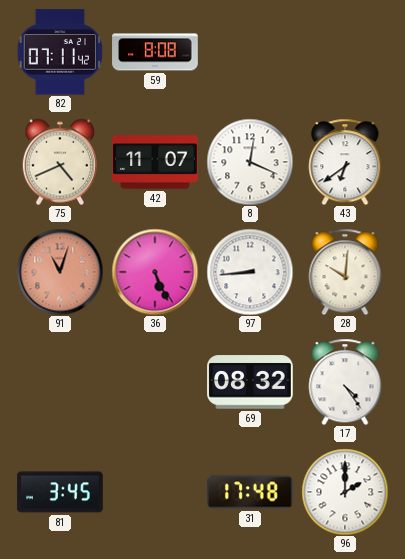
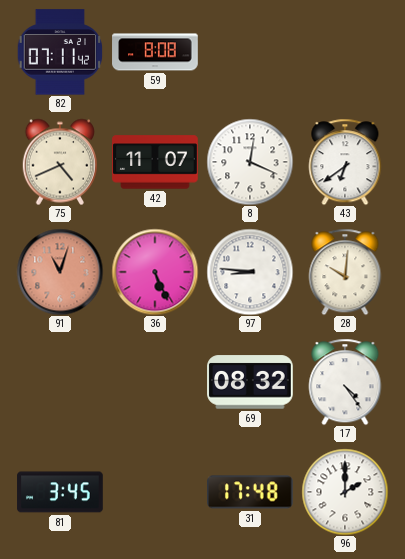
97: 8:44 -> 8:46
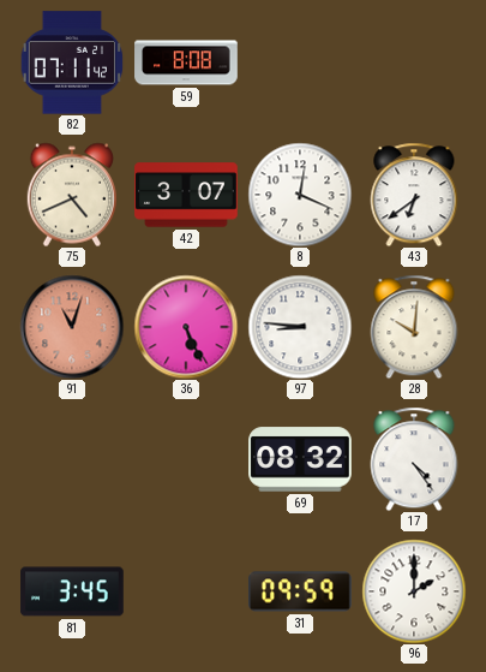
42: 11:07 -> 3:07
31: 17:48 -> 09:59
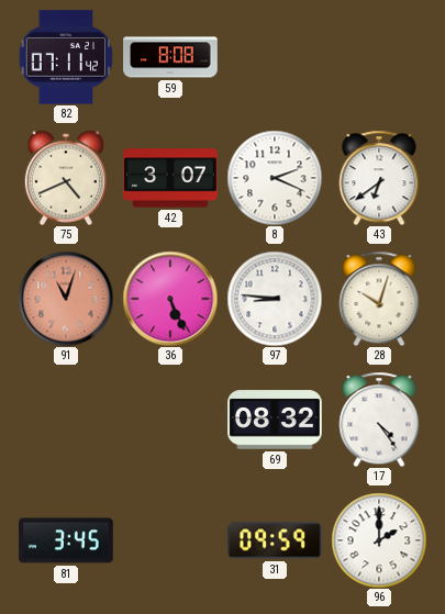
8: 12:19 -> 2:19
28: 10:01 -> 10:03
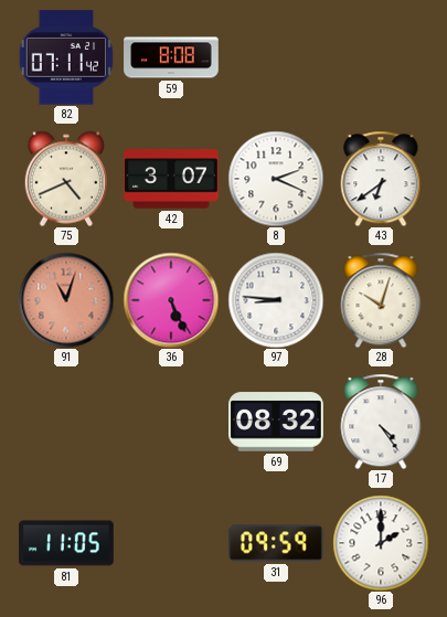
81: 3:45 -> 11:05
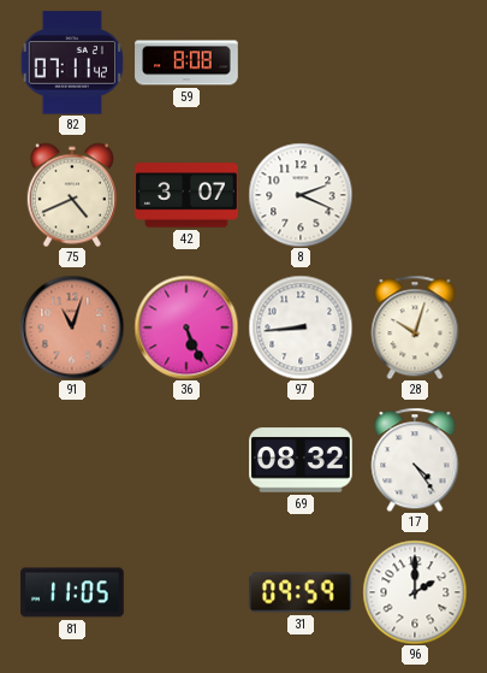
43: 6:39 -> none
97: 8:46 -> 8:44
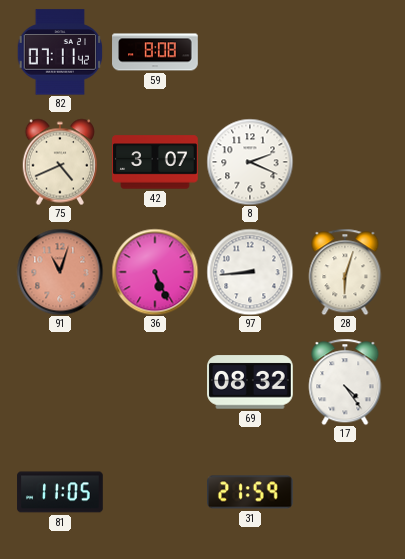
28: 10:03 -> 6:03
31: 09:59 -> 21:59
96: 2:00 -> none
